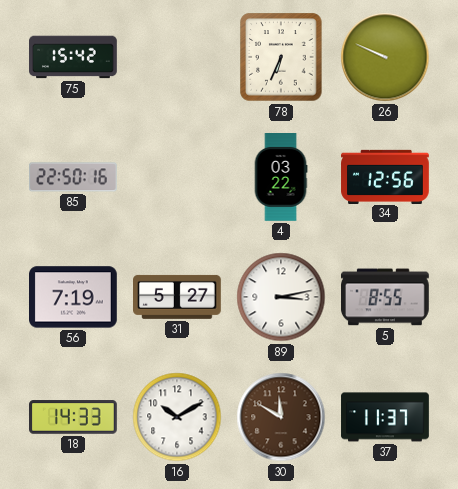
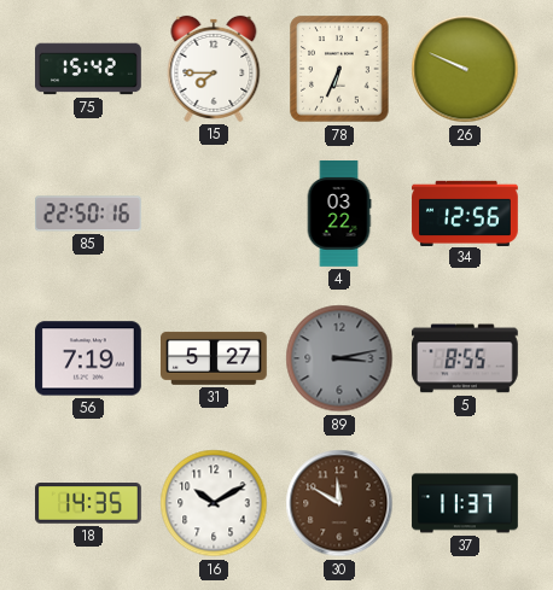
15: none -> 7:45
89 dial: white -> grey
18: 14:33 -> 14:35
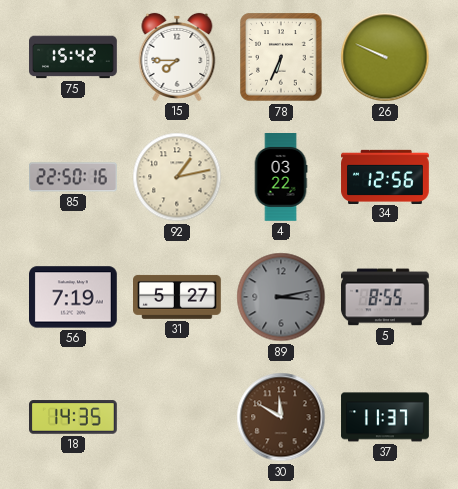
92: none -> 1:13
16: 10:10 -> none
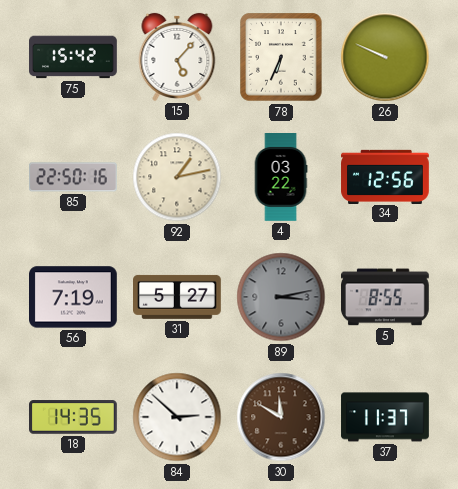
15: 7:45 -> 5:07
84: none -> 2:52
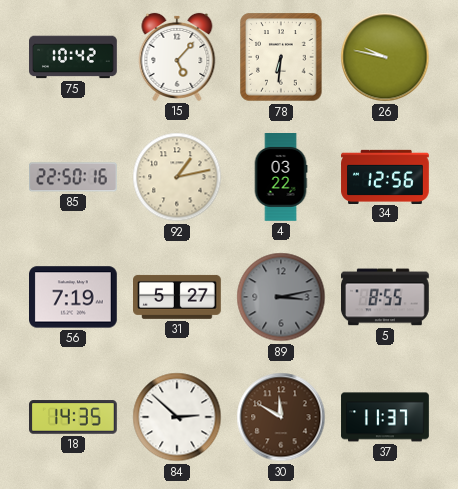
75: 15:42 -> 10:42
78: 6:34 -> 6:31
26: 9:49 -> 9:47
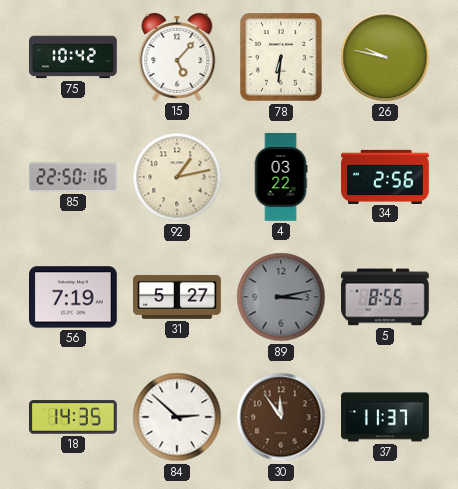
34: 12:56 -> 2:56
30: 11:50 -> 11:54
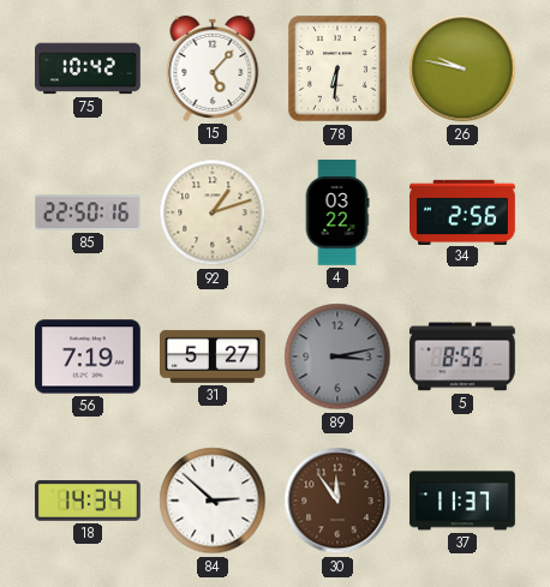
92: 1:13 -> 1:12
18: 14:35 -> 14:34
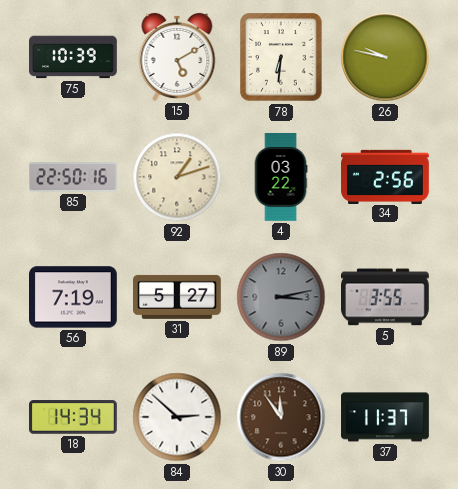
75: 10:42 -> 10:39
15: 5:07 -> 5:10
5: 8:55 -> 3:55
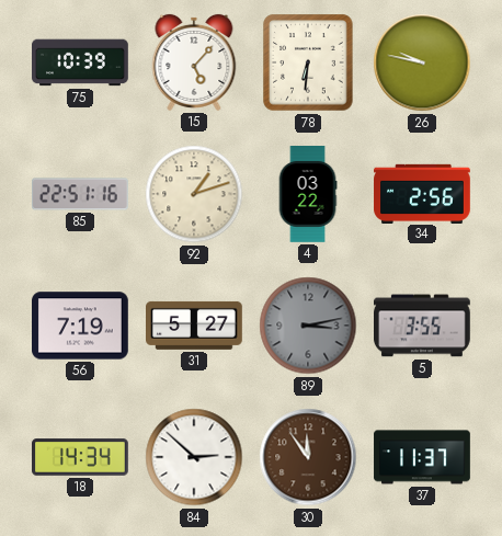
15: 5:10 -> 5:07
85: 22:50 -> 22:51
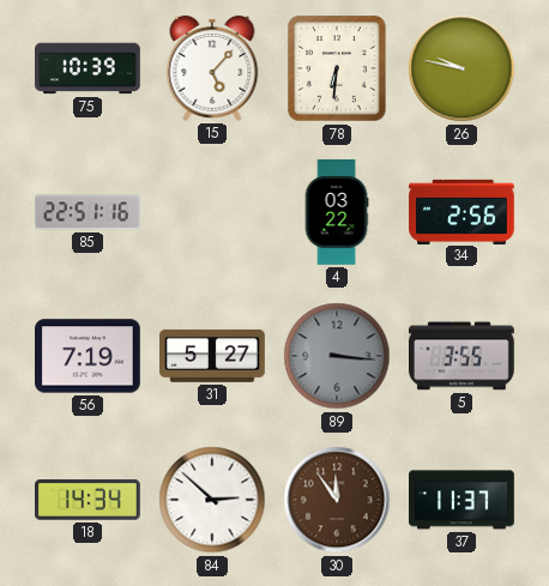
92: 1:12 -> none
89: 3:13 -> 3:16
